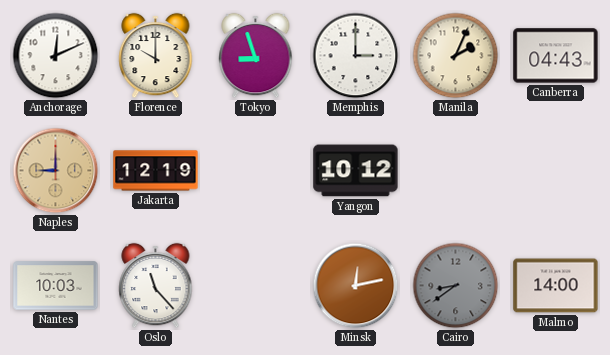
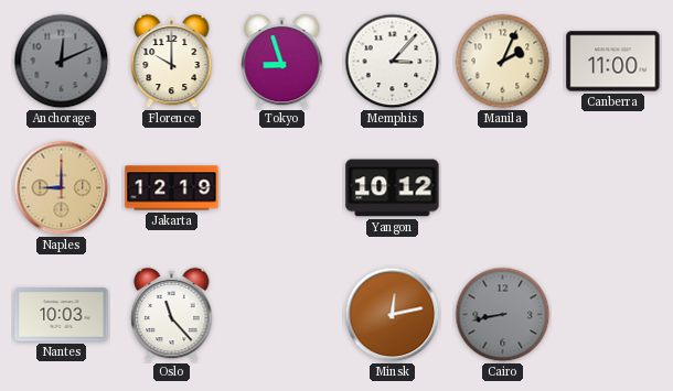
Anchorage dial: white -> grey
Memphis: 3:00 -> 3:07
Canberra: 04:43 -> 11:00
Cairo: 8:39 -> 8:43
Malmo: 14:00 -> none
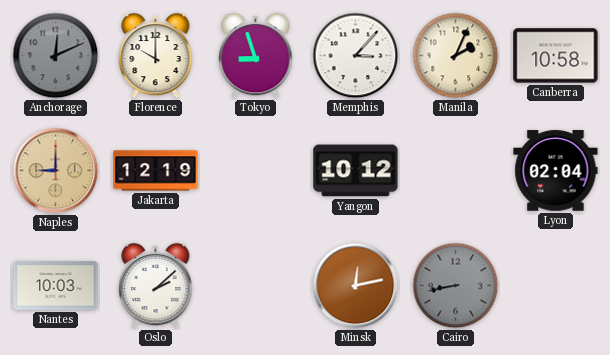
Canberra: 11:00 -> 10:58
Lyon: none -> 02:04
Oslo: 11:23 -> 2:08
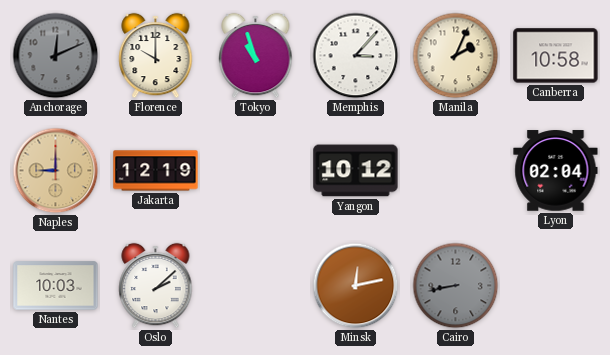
Tokyo: 8:57 -> 10:57
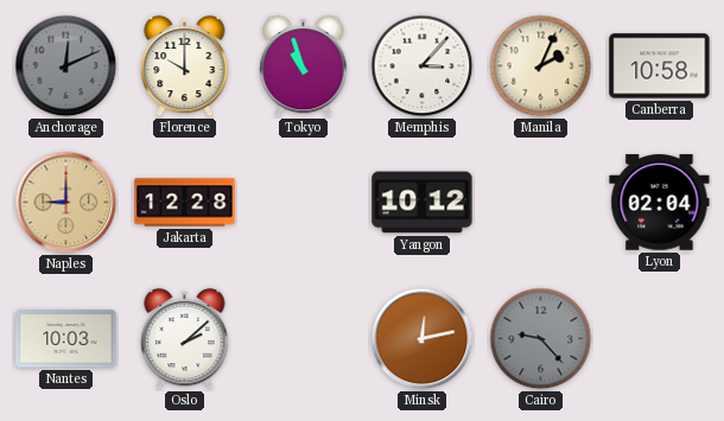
Jakarta: 12:19 -> 12:28
Cairo: 8:43 -> 9:23
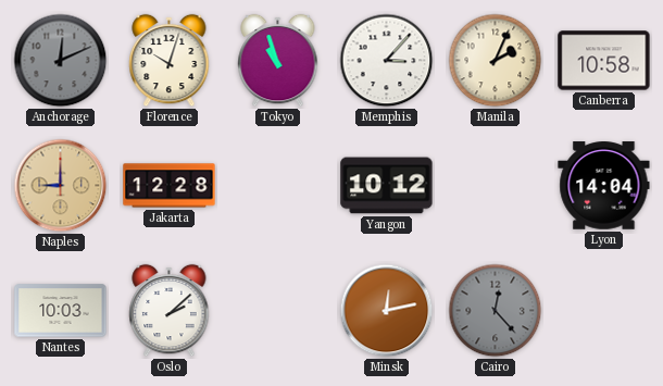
Florence: 10:00 -> 10:03
Lyon: 02:04 -> 14:04
Cairo: 9:23 -> 12:23
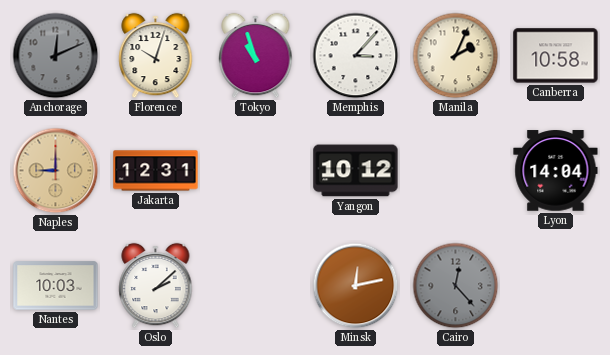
Jakarta: 12:28 -> 12:31
